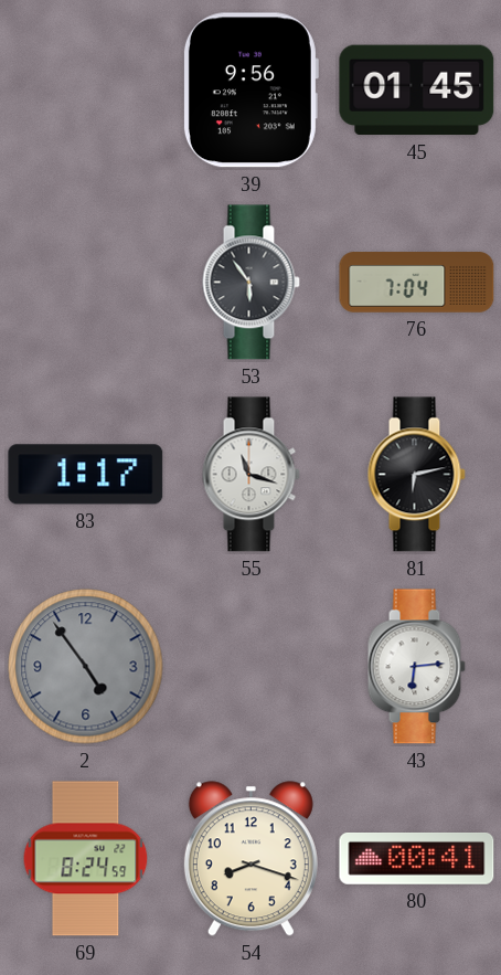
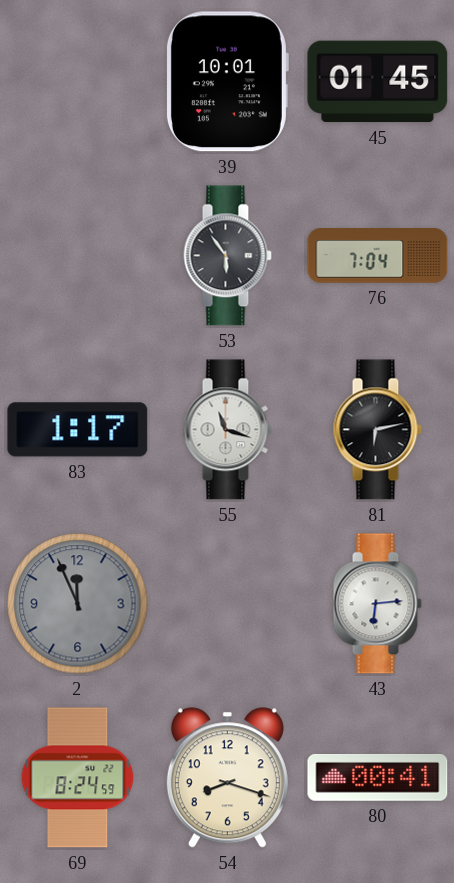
39: 9:56 -> 10:01
2: 4:54 -> 11:56
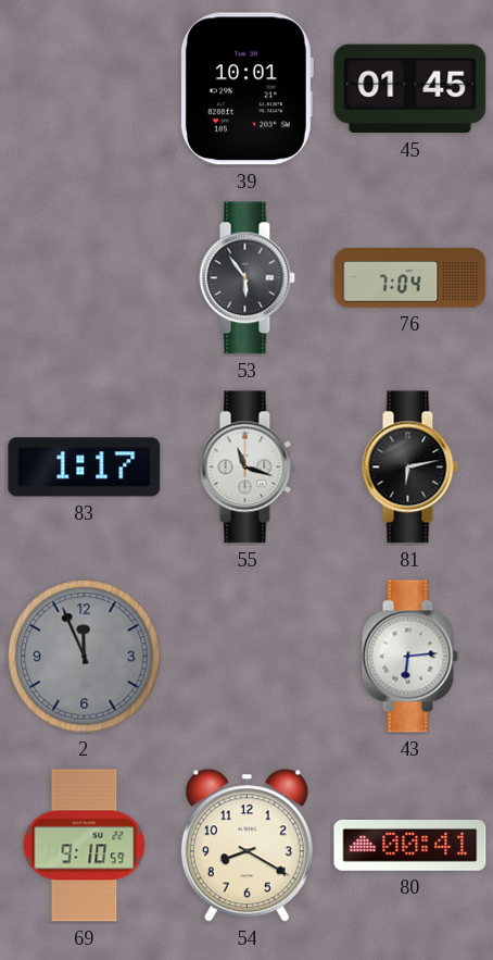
69: 8:24 -> 9:10
54: 8:18 -> 8:20
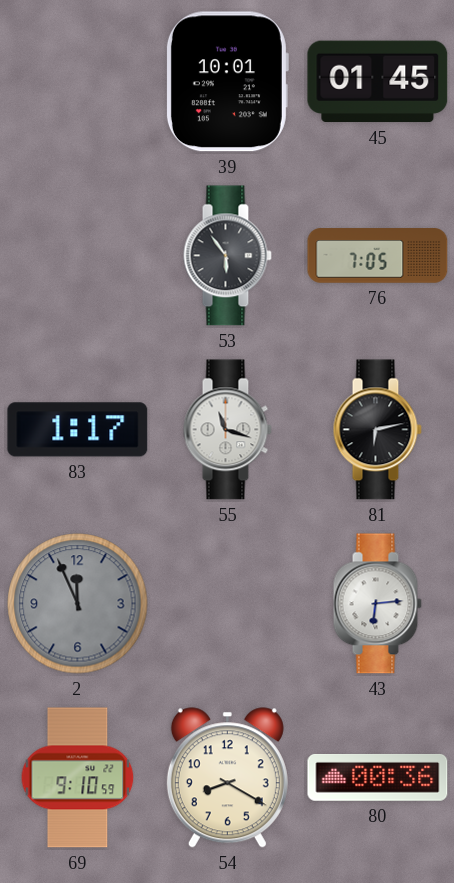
76: 7:04 -> 7:05
80: 00:41 -> 00:36
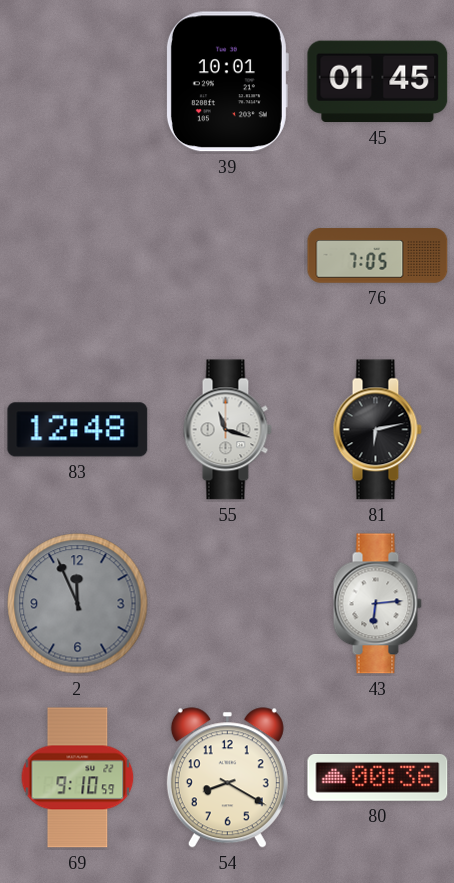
53: 5:54 -> none
83: 1:17 -> 12:48
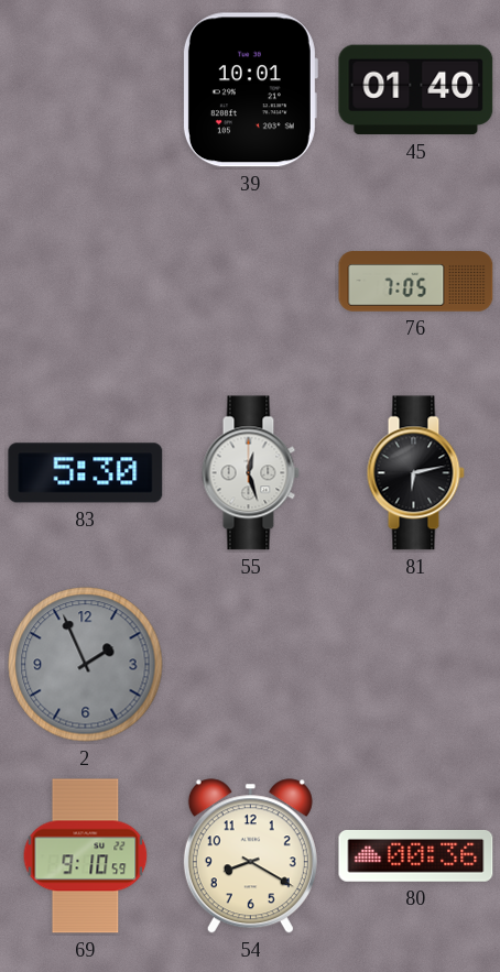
45: 01:45 -> 01:40
83: 12:48 -> 5:30
55: 11:18 -> 12:27
2: 11:56 -> 1:56
43: 6:14 -> none
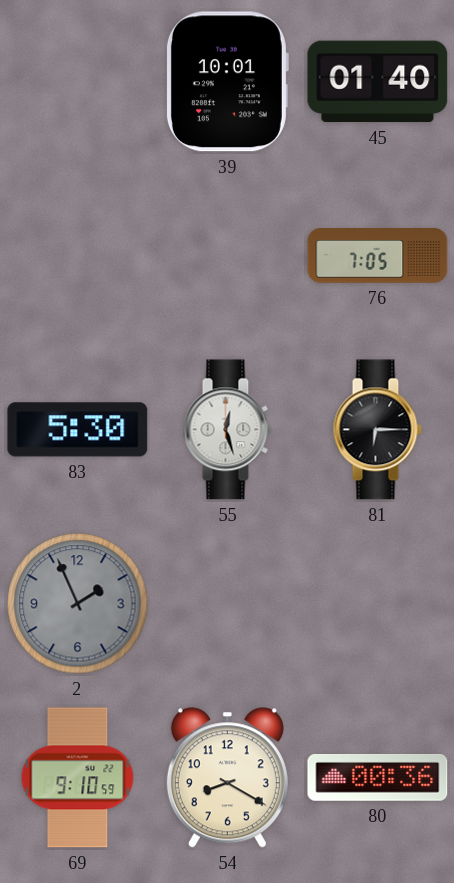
81: 6:13 -> 6:15
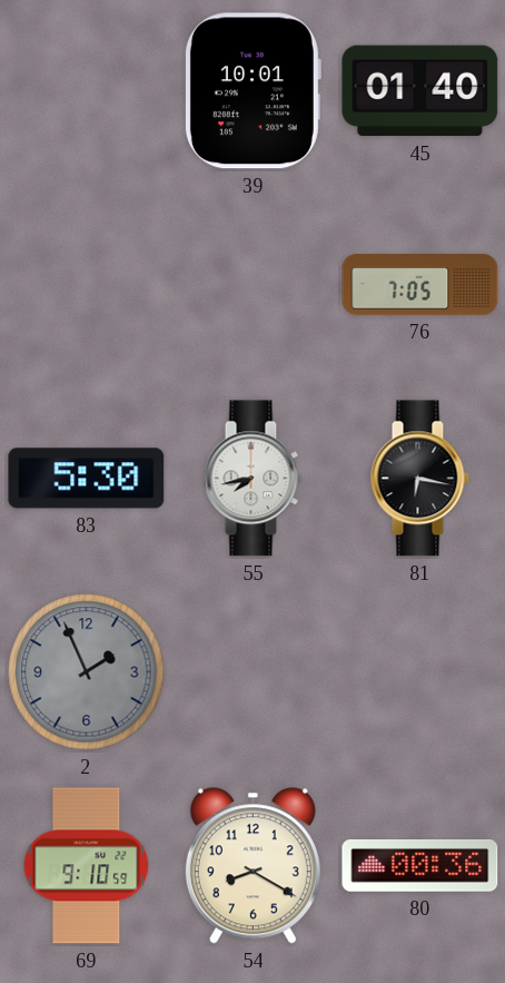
55: 12:27 -> 7:43
81: 6:15 -> 6:17
